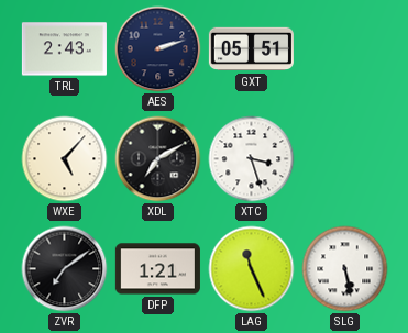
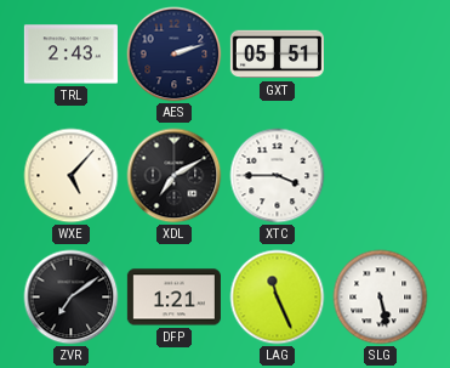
XTC: 3:27 -> 3:45
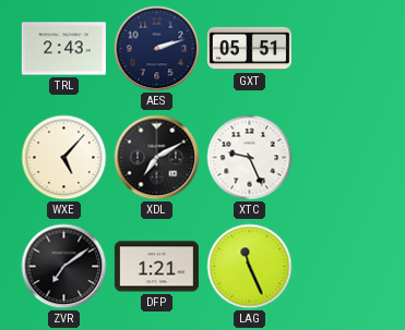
XTC: 3:45 -> 9:26
SLG: 5:28 -> none
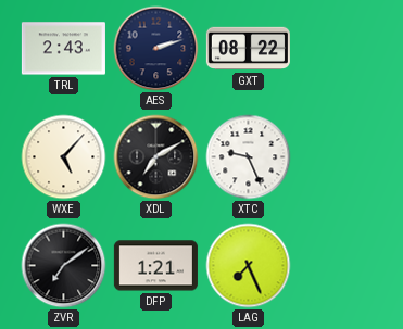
GXT: 05:51 -> 08:22
LAG: 11:26 -> 7:26
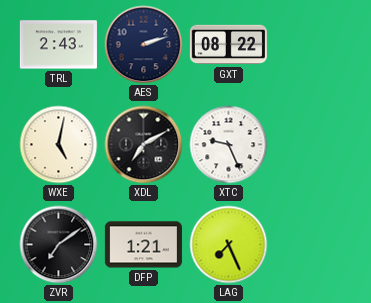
WXE: 5:07 -> 5:02
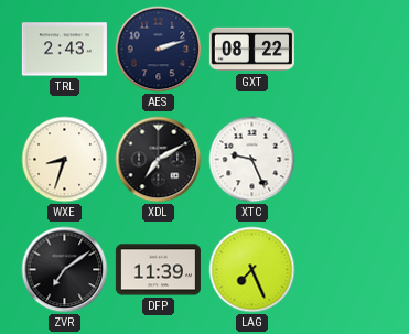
WXE: 5:02 -> 8:33
DFP: 1:21 -> 11:39
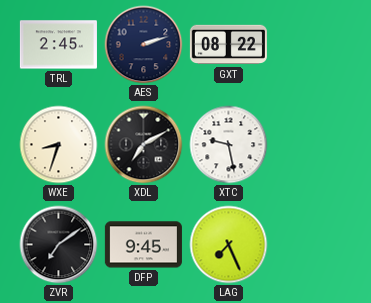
TRL: 2:43 -> 2:45
XTC: 9:26 -> 9:28
DFP: 11:39 -> 9:45
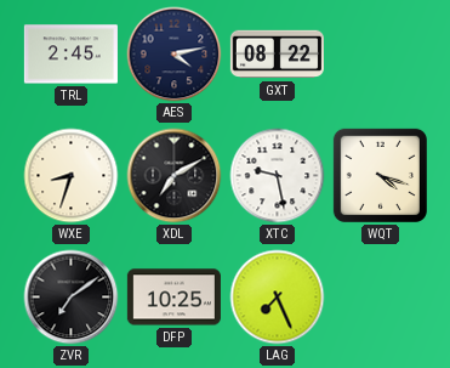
AES: 2:12 -> 4:13
WQT: none -> 4:18
DFP: 9:45 -> 10:25
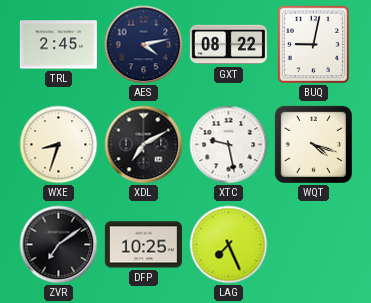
BUQ: none -> 9:02
